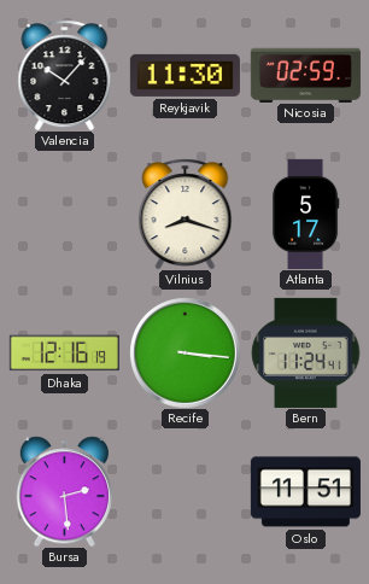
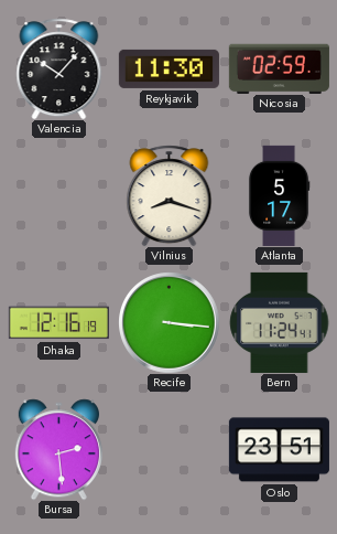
Oslo: 11:51 -> 23:51
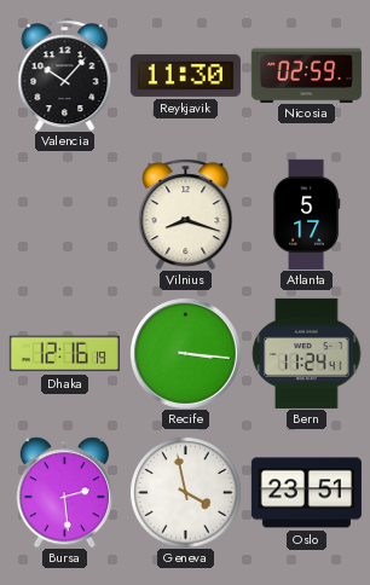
Geneva: none -> 3:58
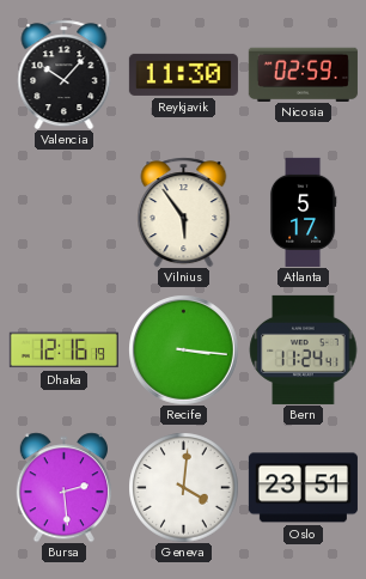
Vilnius: 8:18 -> 5:54
Geneva: 3:58 -> 4:01
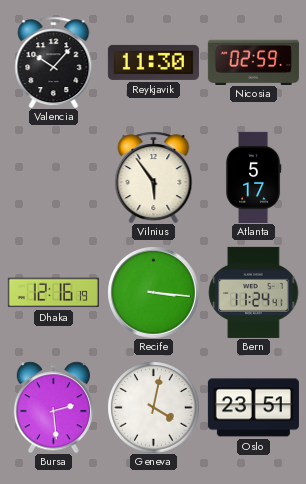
Geneva: 4:01 -> 4:02
